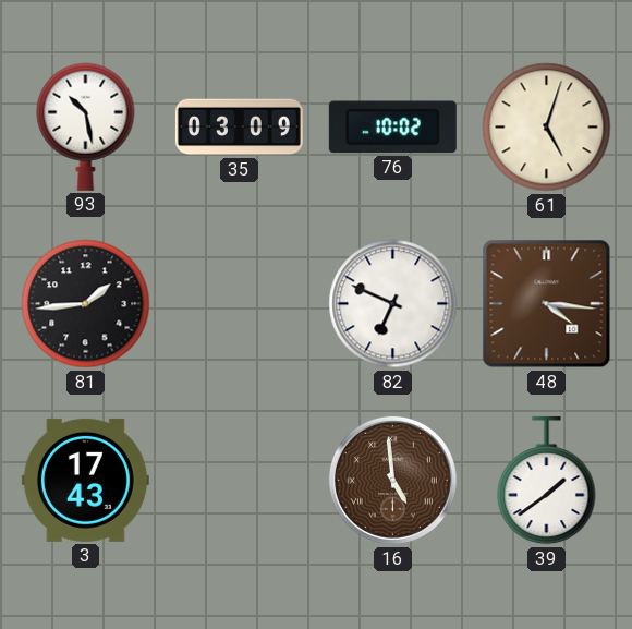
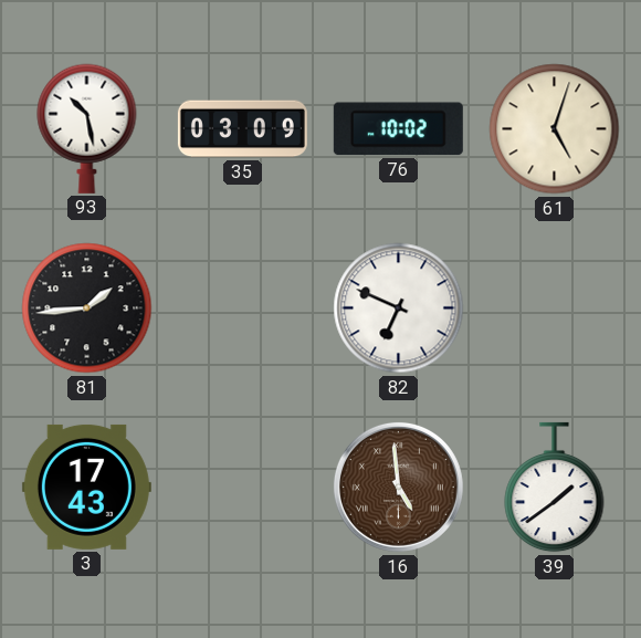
48: 4:16 -> none
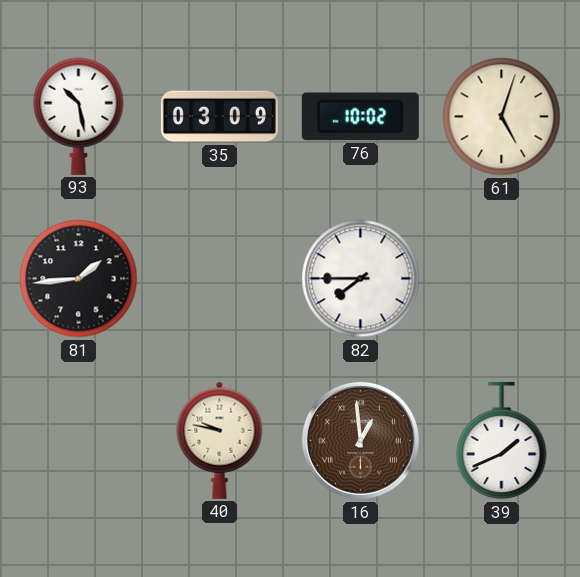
82: 6:49 -> 7:45
3: 17:43 -> none
40: none -> 9:47
16: 4:59 -> 12:59
39: 1:39 -> 1:41
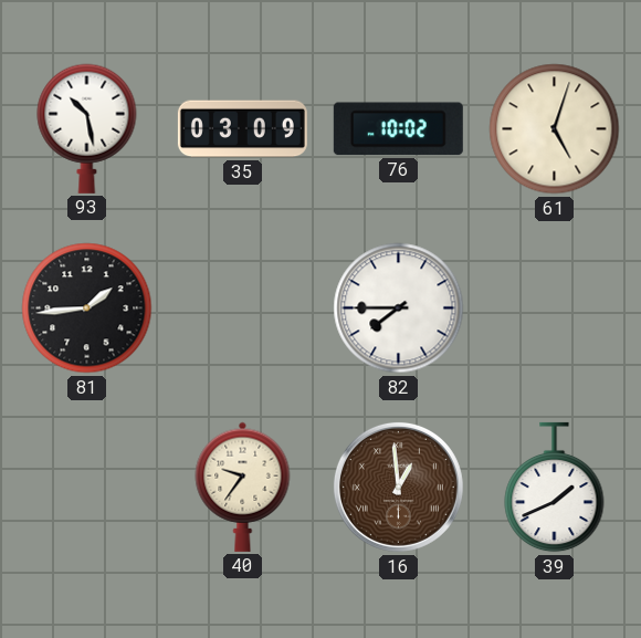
40: 9:47 -> 9:36
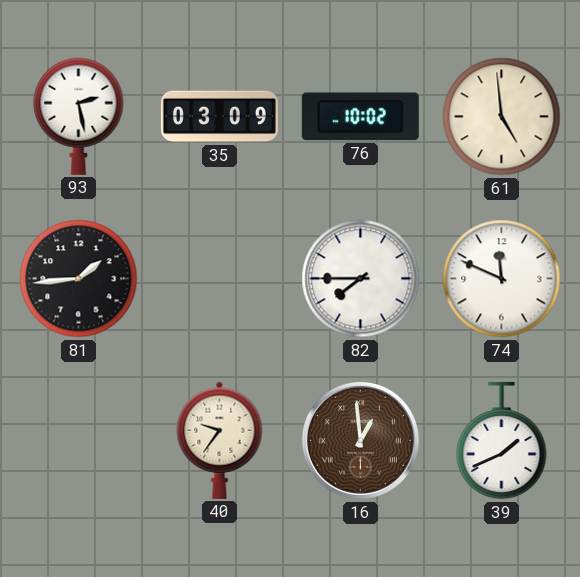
93: 10:28 -> 2:28
61: 5:03 -> 4:59
74: none -> 11:49
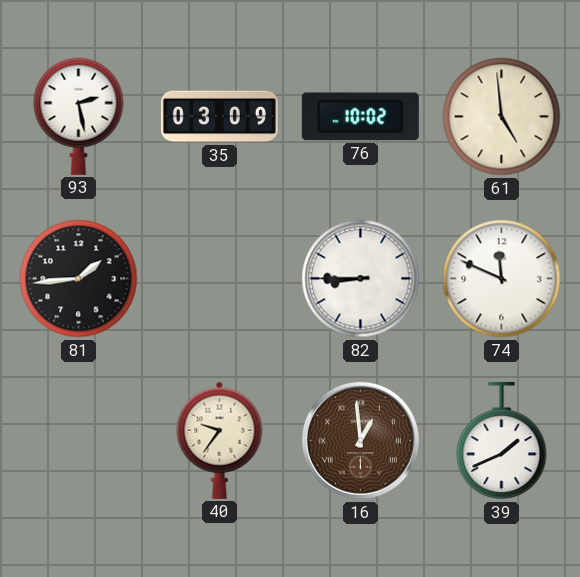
82: 7:45 -> 8:45
